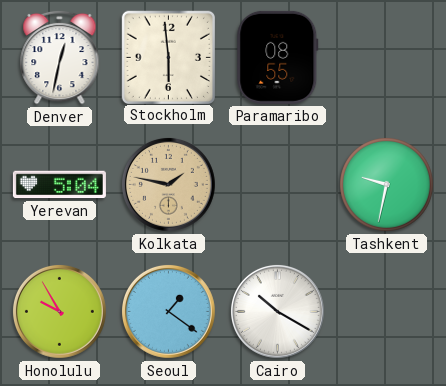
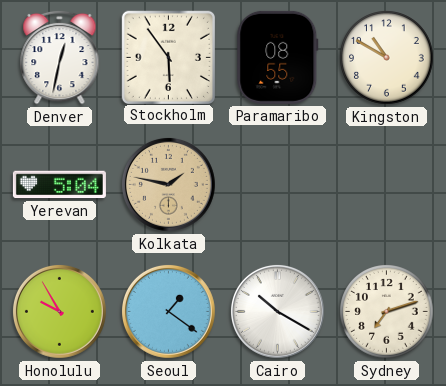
Stockholm: 5:59 -> 5:54
Kingston: none -> 10:50
Tashkent: 9:32 -> none
Sydney: none -> 7:12
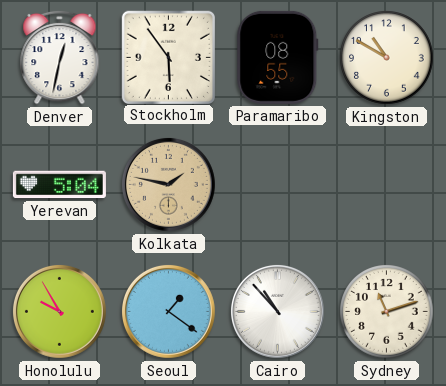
Cairo: 10:20 -> 10:53
Sydney: 7:12 -> 11:12
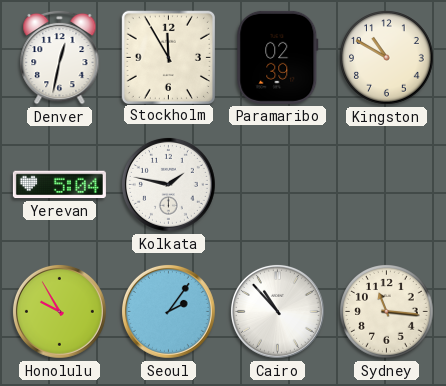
Stockholm: 5:54 -> 11:55
Paramaribo: 08:55 -> 02:39
Kolkata dial: champagne -> white
Seoul: 1:21 -> 2:06
Sydney: 11:12 -> 11:16
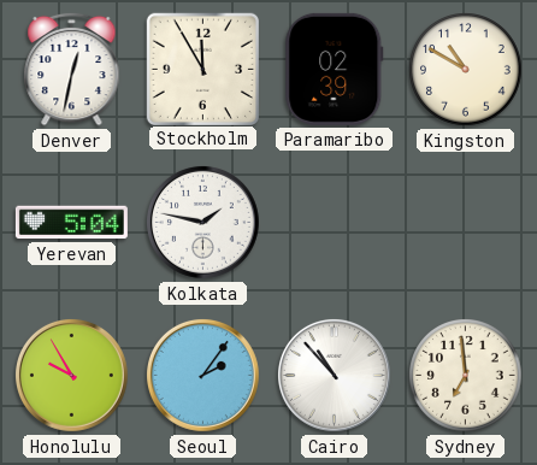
Sydney: 11:16 -> 6:59
